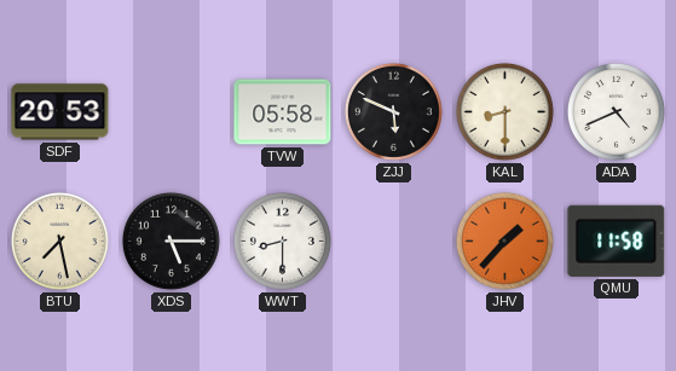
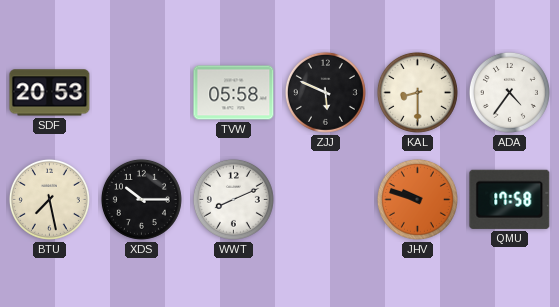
ADA: 4:41 -> 4:36
XDS: 5:15 -> 10:15
WWT: 8:30 -> 8:11
JHV: 1:37 -> 9:48
QMU: 11:58 -> 17:58
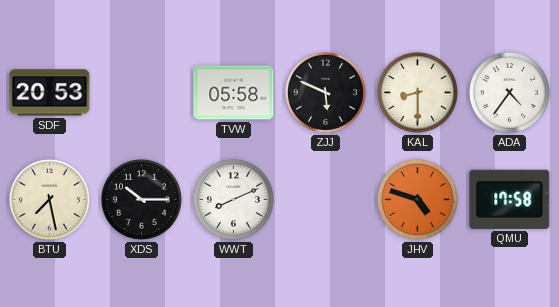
JHV: 9:48 -> 4:48
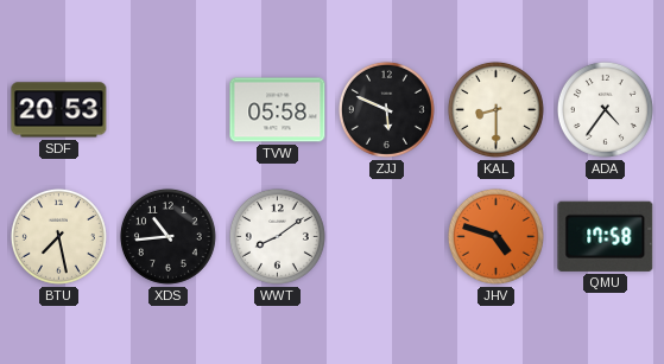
XDS: 10:15 -> 10:44
WWT: 8:11 -> 8:09
